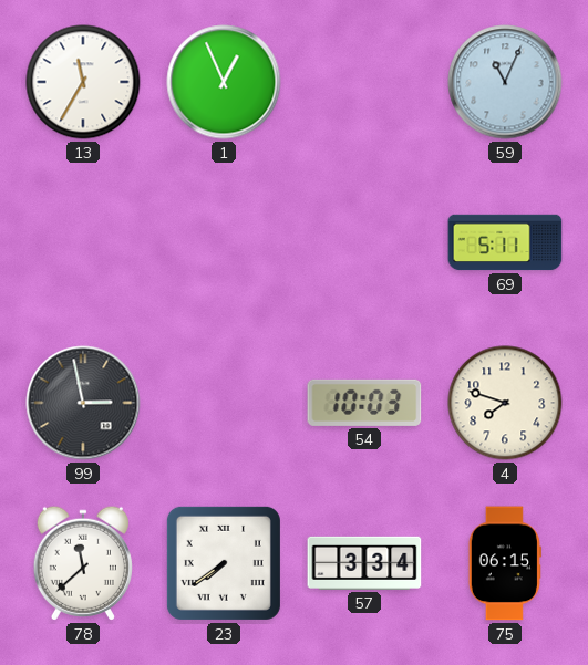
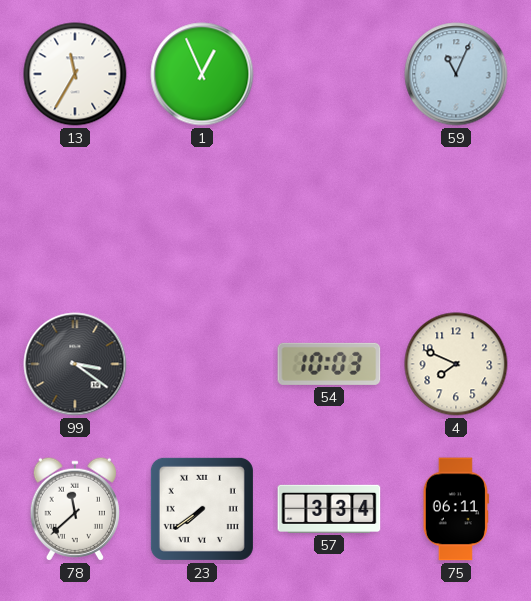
69: 5:11 -> none
99: 2:58 -> 3:21
4: 7:48 -> 7:49
75: 06:15 -> 06:11
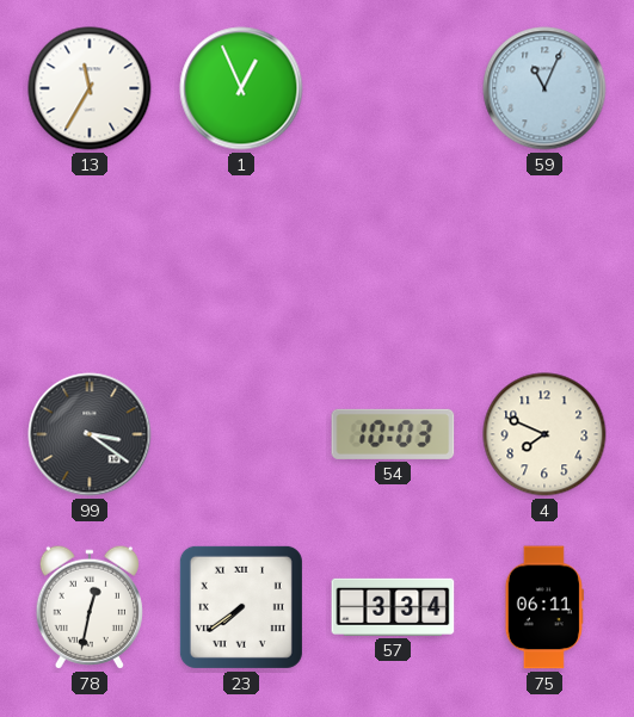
78: 11:38 -> 12:32
